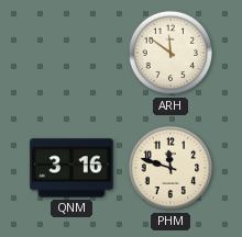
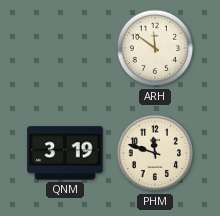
QNM: 3:16 -> 3:19
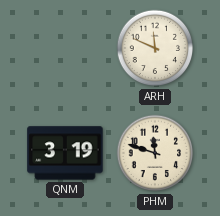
ARH: 11:51 -> 11:49
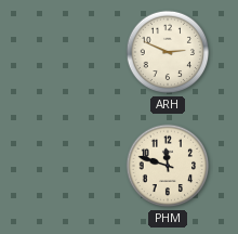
ARH: 11:49 -> 2:49
QNM: 3:19 -> none
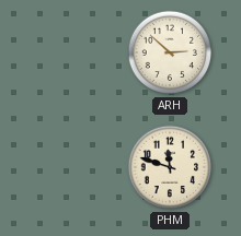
ARH: 2:49 -> 2:52
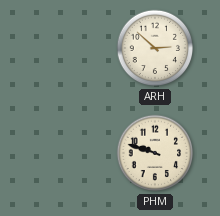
PHM: 11:48 -> 9:48
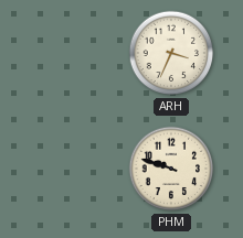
ARH: 2:52 -> 3:34
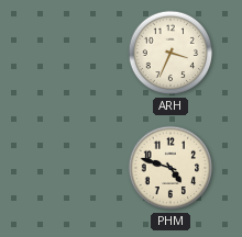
PHM: 9:48 -> 4:48
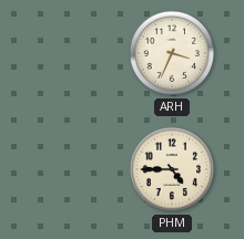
PHM: 4:48 -> 4:45
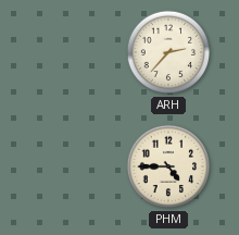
ARH: 3:34 -> 2:37
